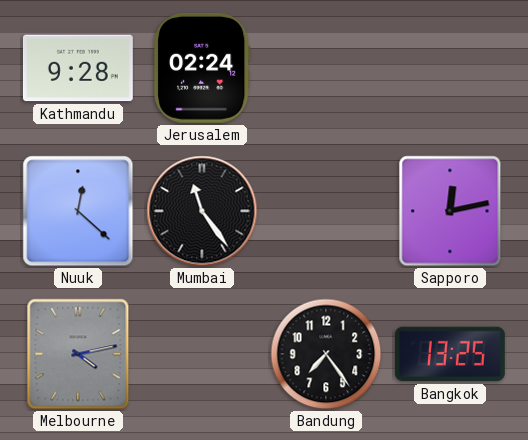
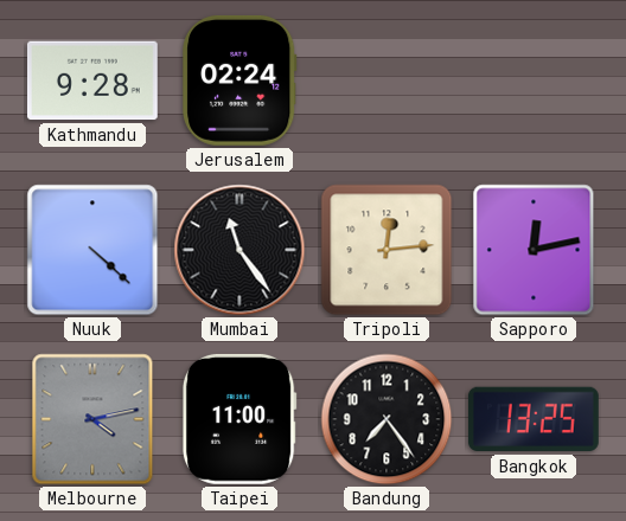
Nuuk: 12:22 -> 4:22
Tripoli: none -> 12:14
Taipei: none -> 11:00
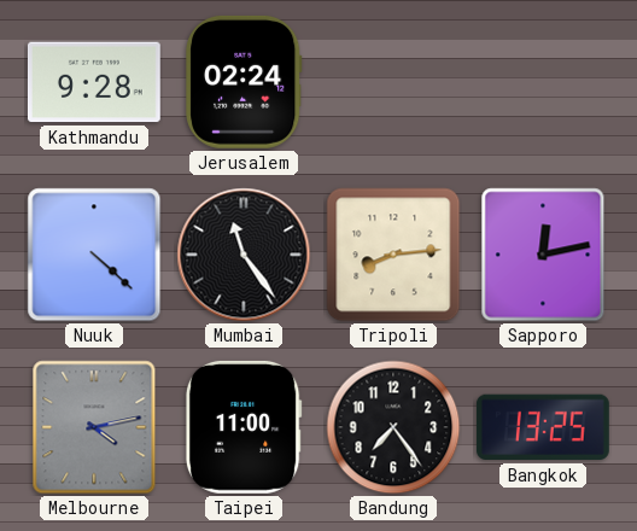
Tripoli: 12:14 -> 8:14
